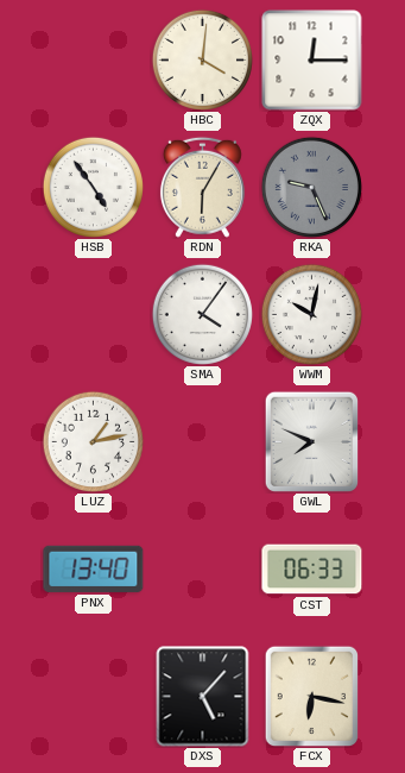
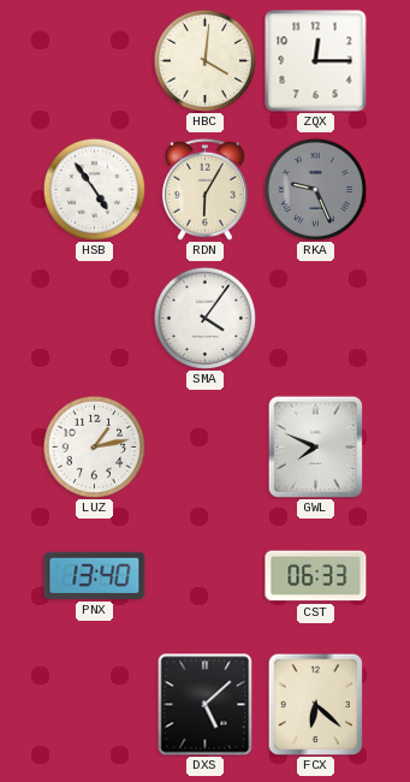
WWM: 10:02 -> none
DXS: 5:07 -> 5:08
FCX: 6:17 -> 6:22
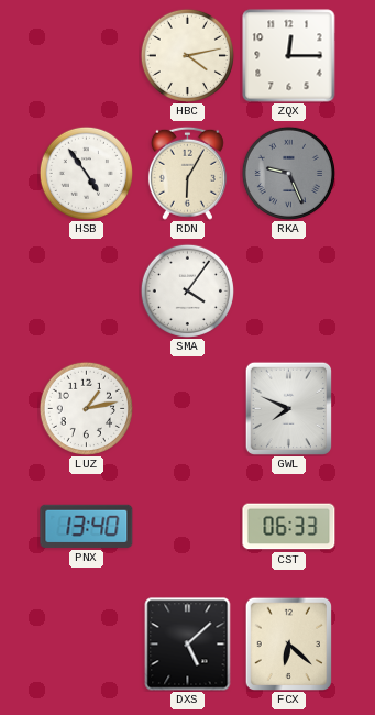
HBC: 4:01 -> 4:13
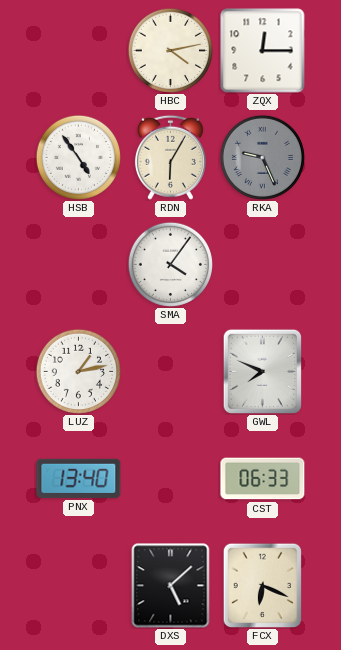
FCX: 6:22 -> 6:19
